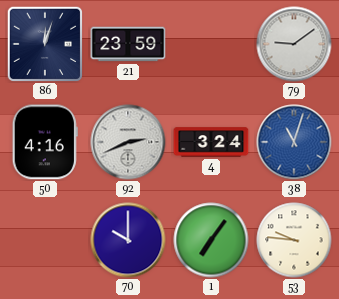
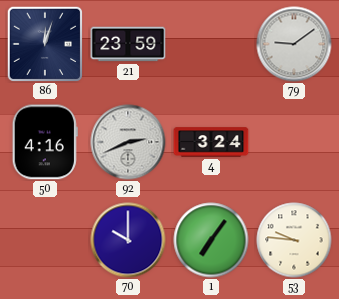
38: 11:03 -> none
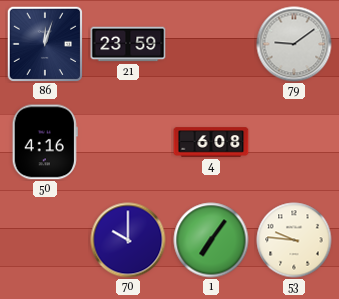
92: 2:41 -> none
4: 3:24 -> 6:08
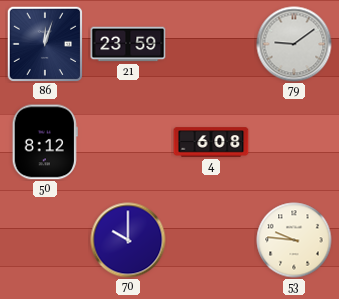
50: 4:16 -> 8:12
1: 7:06 -> none
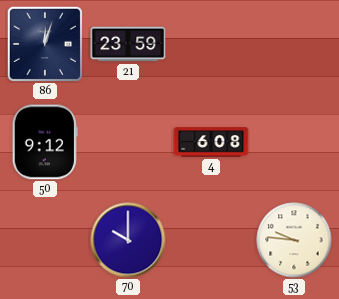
79: 9:09 -> none
50: 8:12 -> 9:12
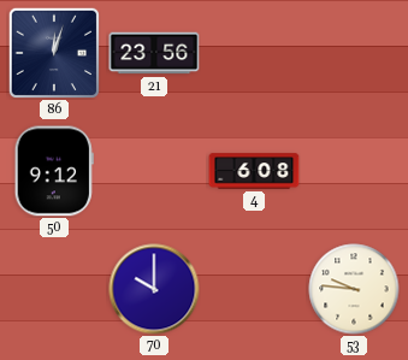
21: 23:59 -> 23:56
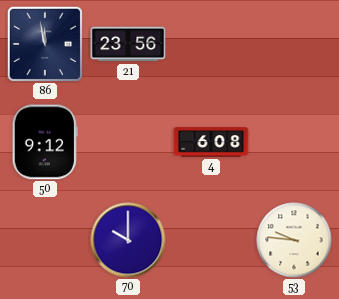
86: 12:03 -> 11:58
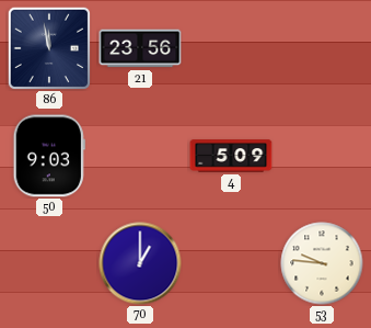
50: 9:12 -> 9:03
4: 6:08 -> 5:09
70: 10:00 -> 1:00
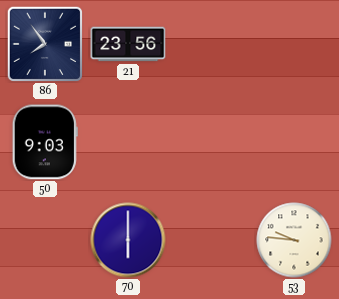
86: 11:58 -> 7:54
4: 5:09 -> none
70: 1:00 -> 6:00
